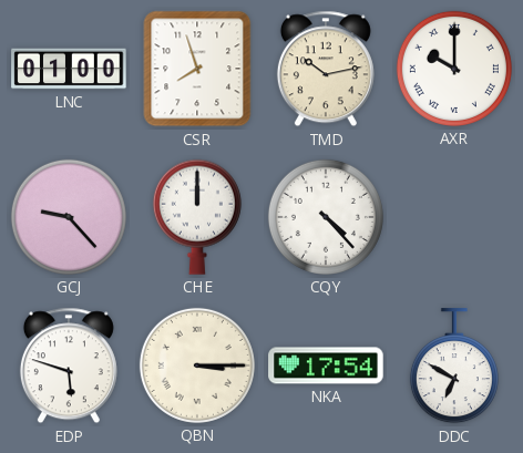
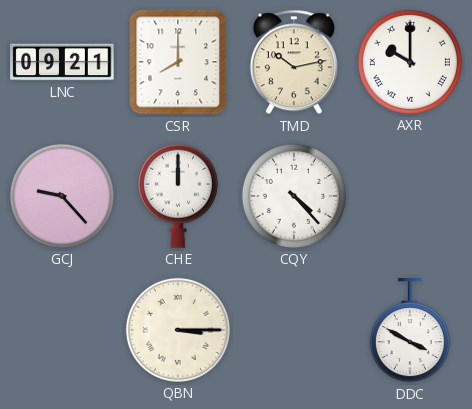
LNC: 01:00 -> 09:21
CSR: 7:57 -> 8:00
EDP: 5:48 -> none
NKA: 17:54 -> none
DDC: 6:50 -> 3:50
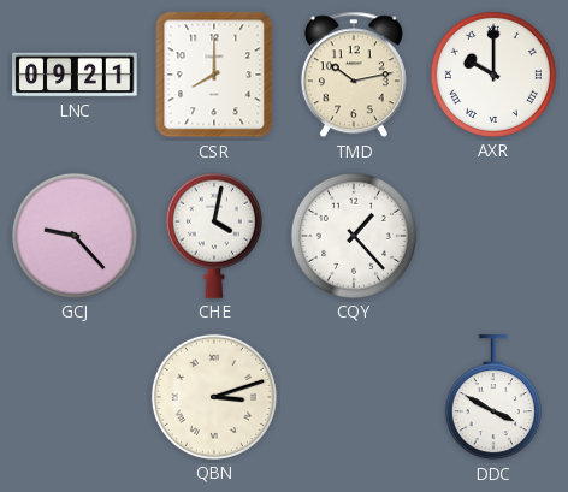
CHE: 12:00 -> 4:02
CQY: 4:23 -> 1:23
QBN: 3:15 -> 3:12
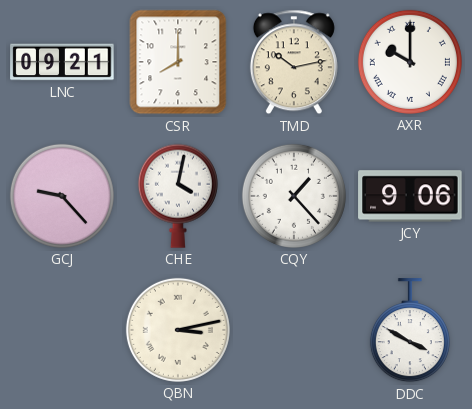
JCY: none -> 9:06
QBN: 3:12 -> 3:13
